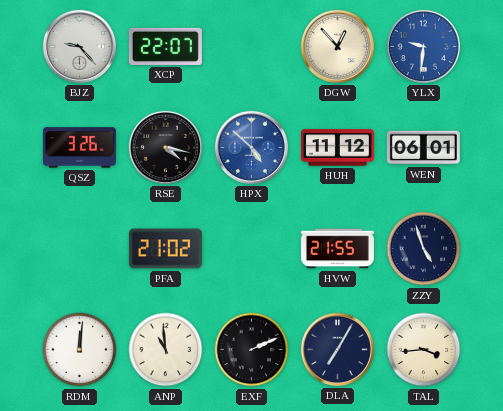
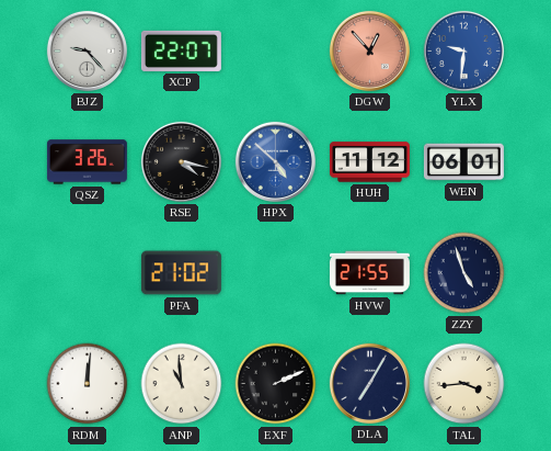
DGW dial: cream -> salmon
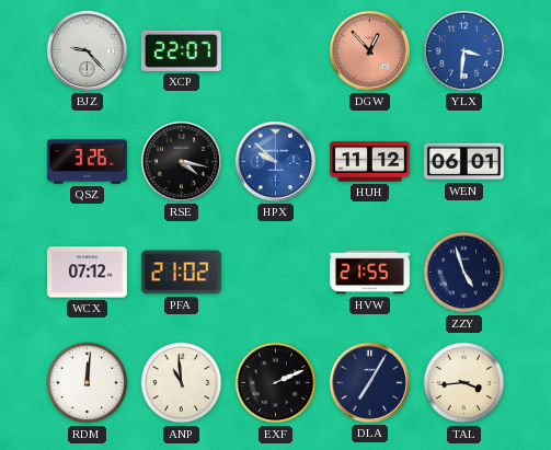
YLX: 9:31 -> 3:31
HPX: 4:52 -> 9:52
WCX: none -> 07:12
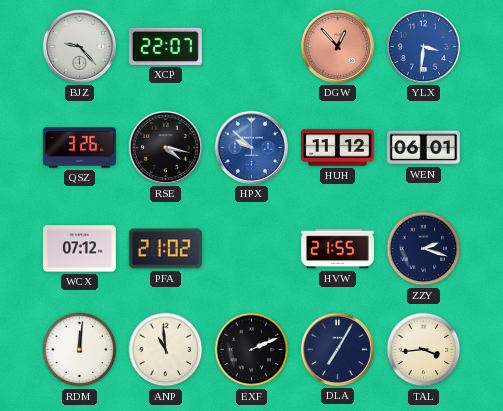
ZZY: 4:57 -> 2:18
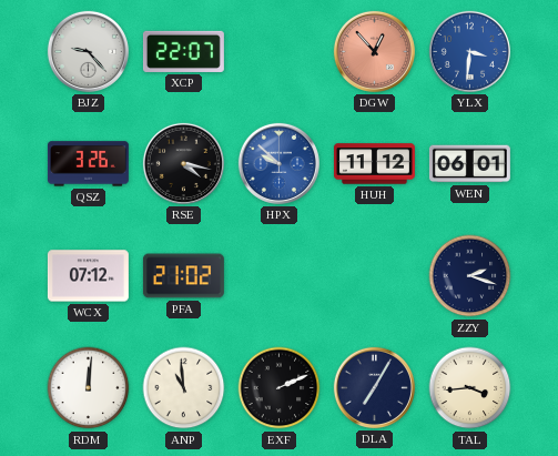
HVW: 21:55 -> none
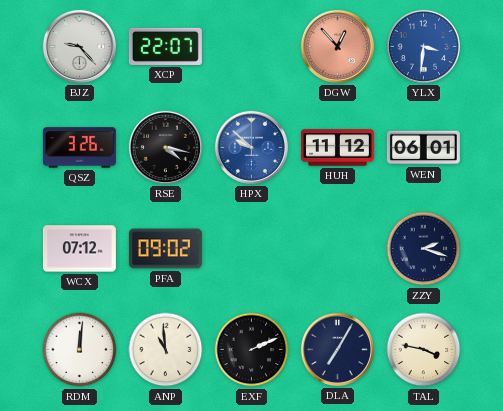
PFA: 21:02 -> 09:02
TAL: 3:44 -> 3:47
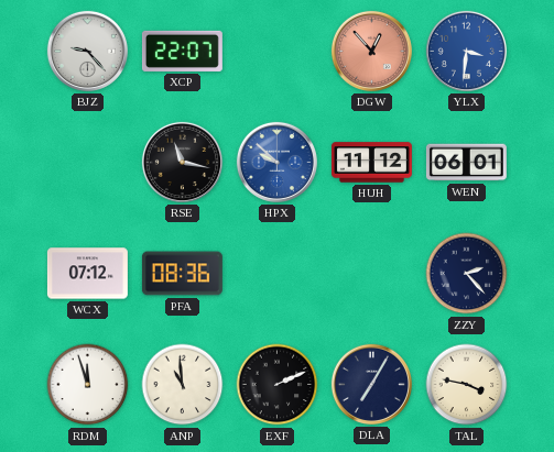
QSZ: 3:26 -> none
RSE: 4:17 -> 11:17
PFA: 09:02 -> 08:36
ZZY: 2:18 -> 2:23
RDM: 12:01 -> 11:57
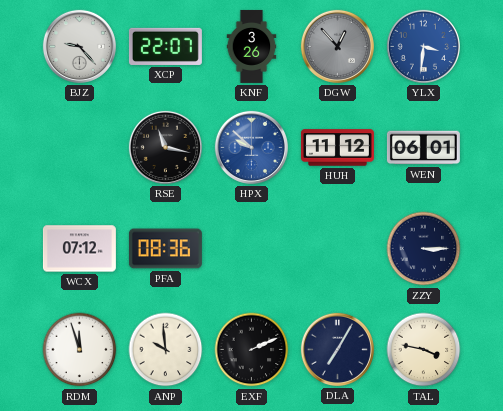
KNF: none -> 3:26
DGW dial: salmon -> grey
ZZY: 2:23 -> 3:15
ANP: 10:59 -> 9:59
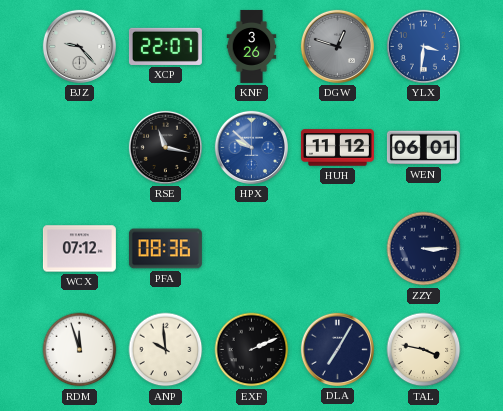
DGW: 12:53 -> 12:48
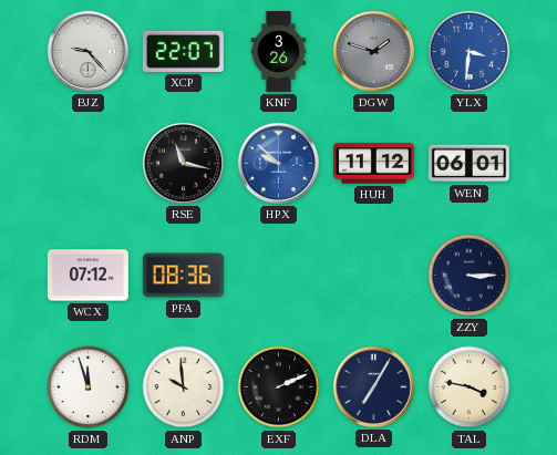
DGW: 12:48 -> 1:48
